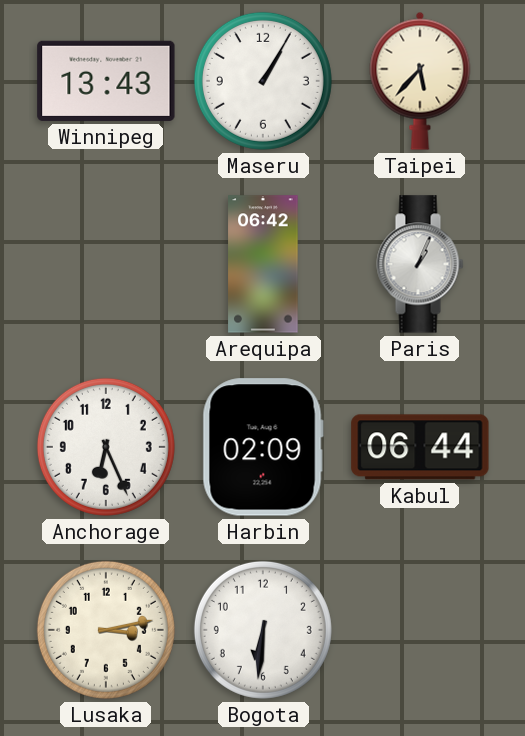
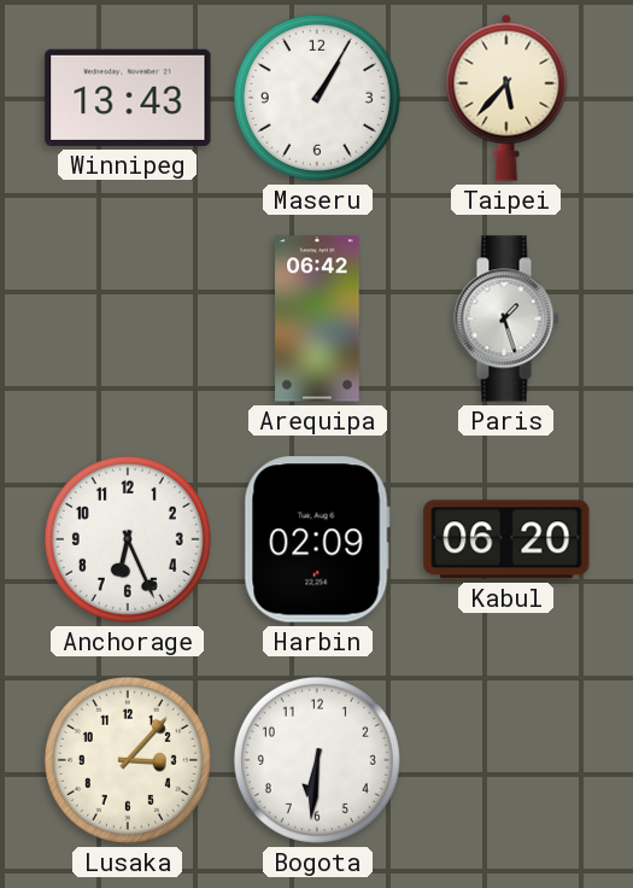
Paris: 1:04 -> 1:27
Kabul: 06:44 -> 06:20
Lusaka: 3:13 -> 3:07
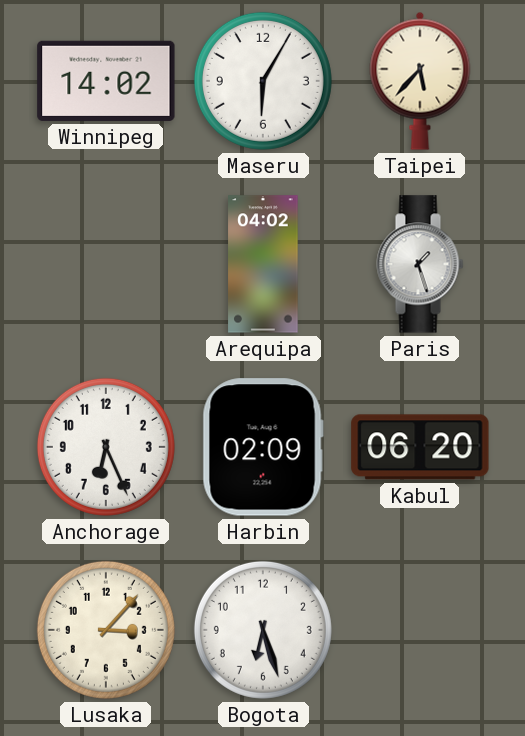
Winnipeg: 13:43 -> 14:02
Maseru: 1:05 -> 6:05
Arequipa: 06:42 -> 04:02
Bogota: 6:31 -> 6:27
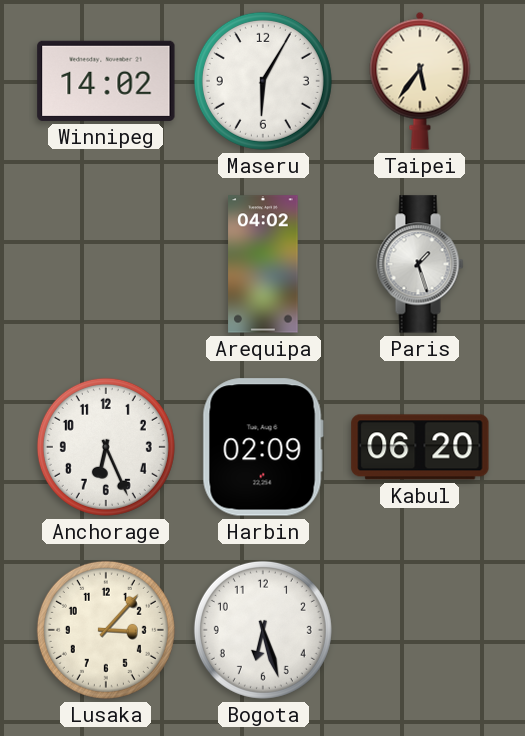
Taipei: 5:37 -> 5:36
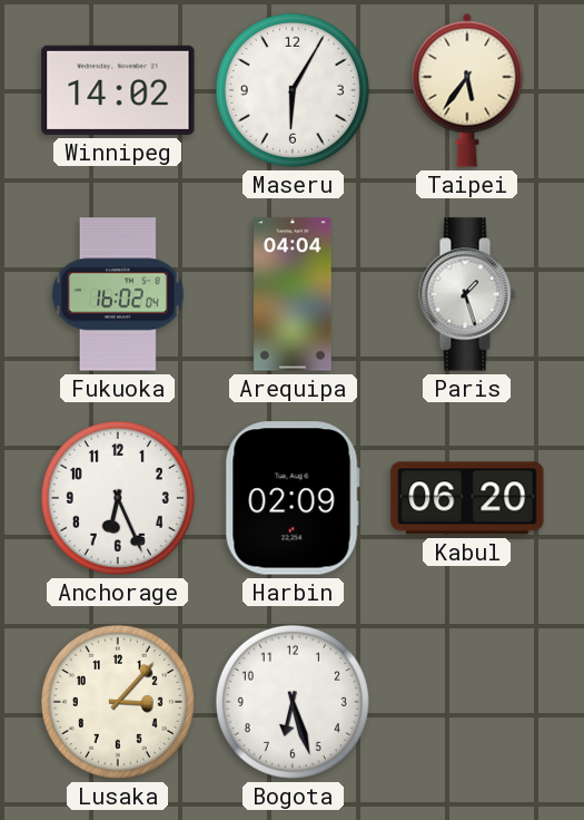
Fukuoka: none -> 16:02
Arequipa: 04:02 -> 04:04
